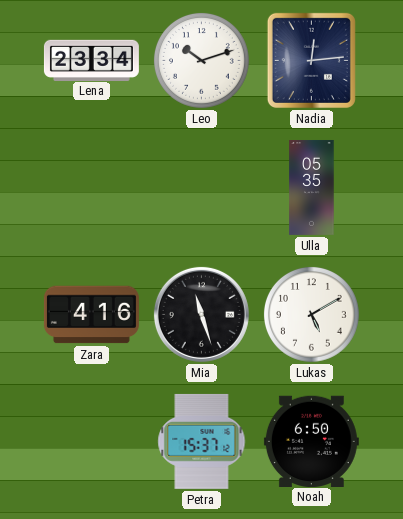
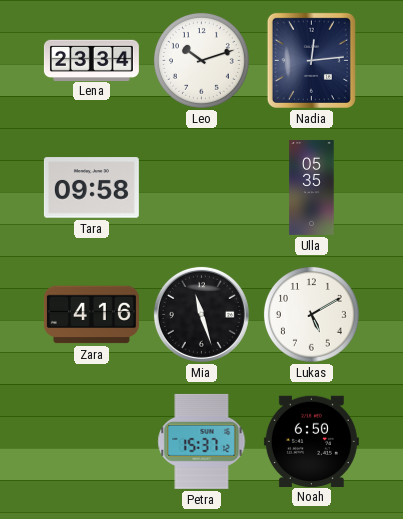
Tara: none -> 09:58
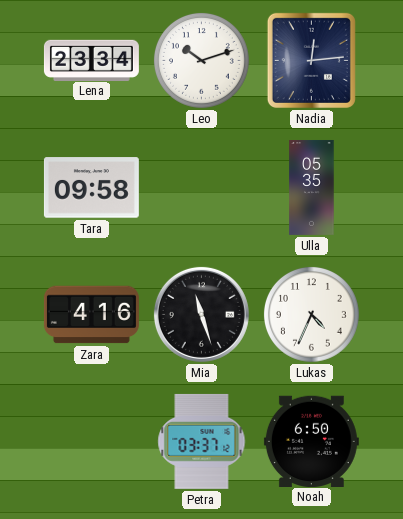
Lukas: 5:10 -> 4:34
Petra: 15:37 -> 03:37
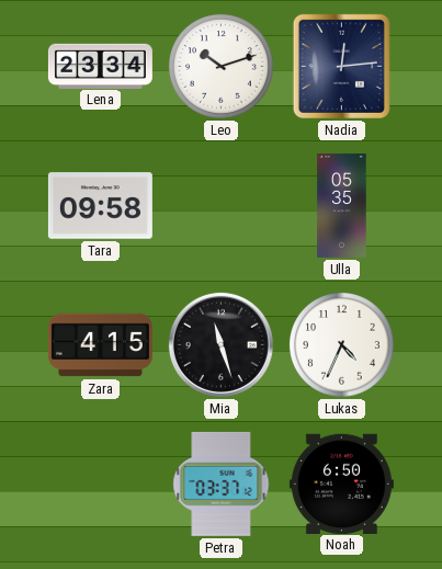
Zara: 4:16 -> 4:15
